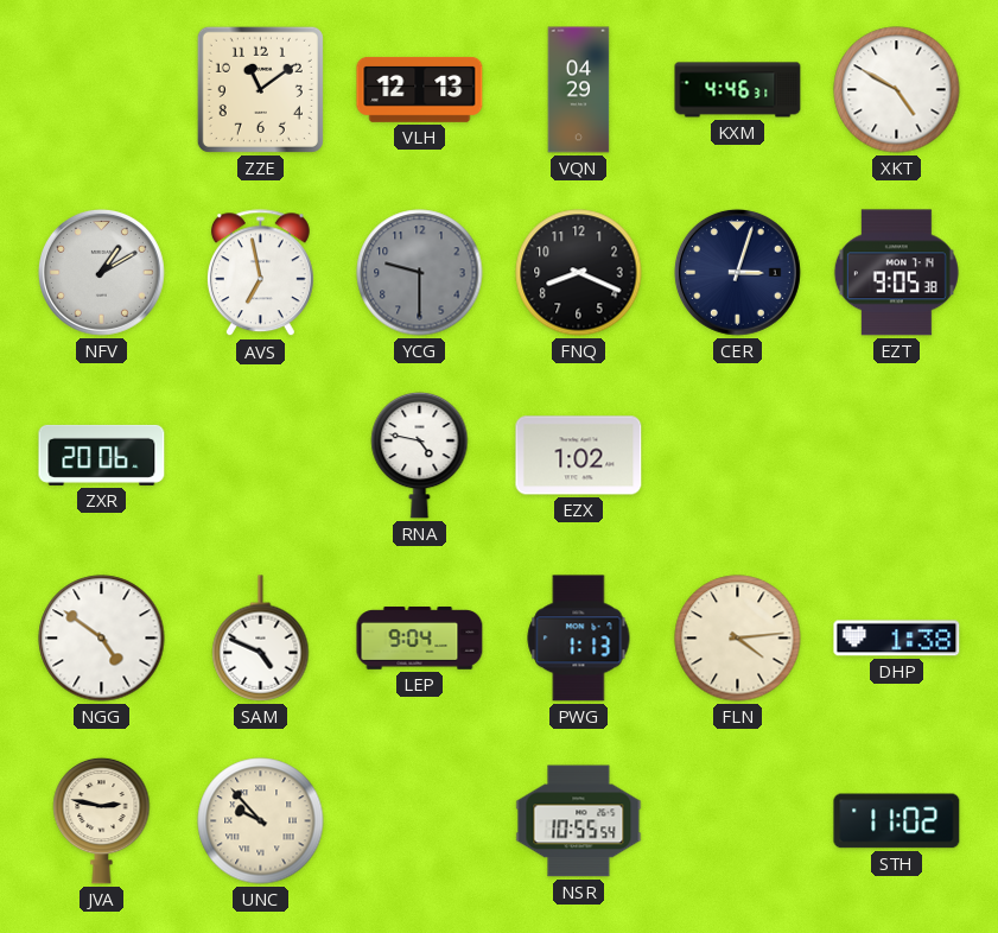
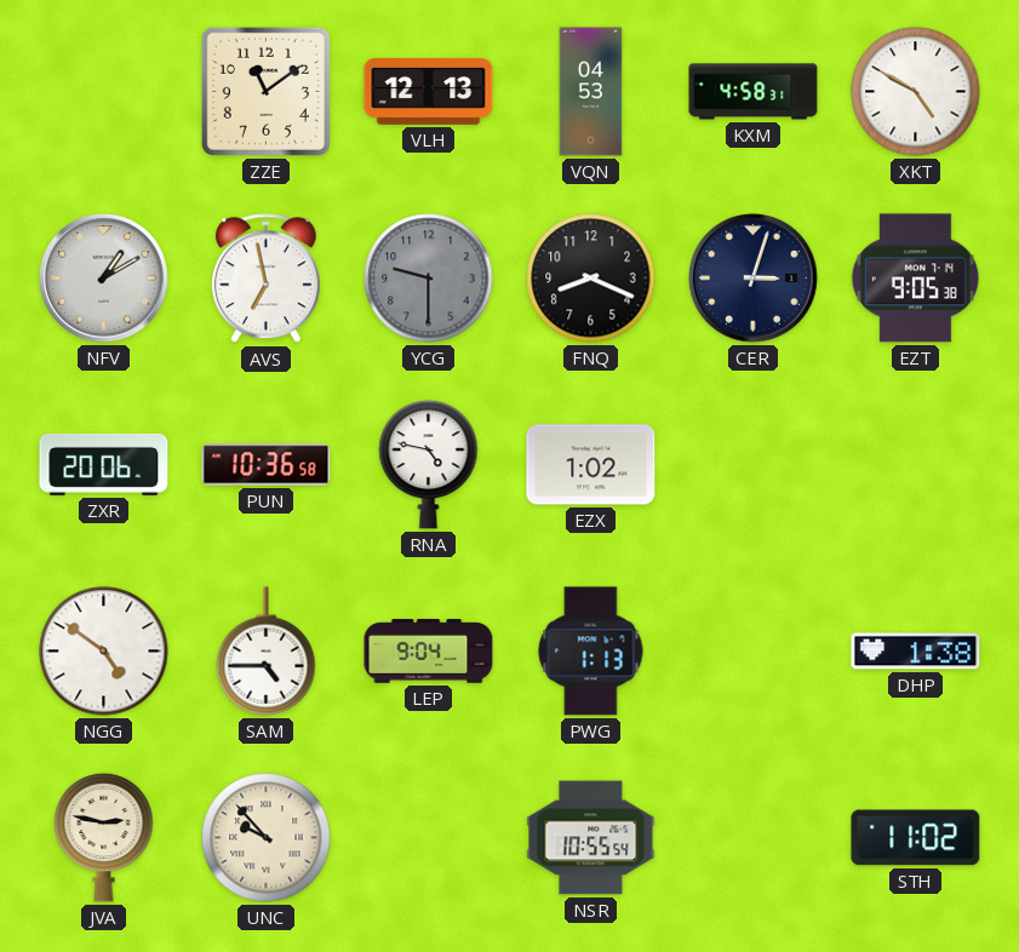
VQN: 04:29 -> 04:53
KXM: 4:46 -> 4:58
PUN: none -> 10:36
SAM: 4:49 -> 4:45
FLN: 4:14 -> none
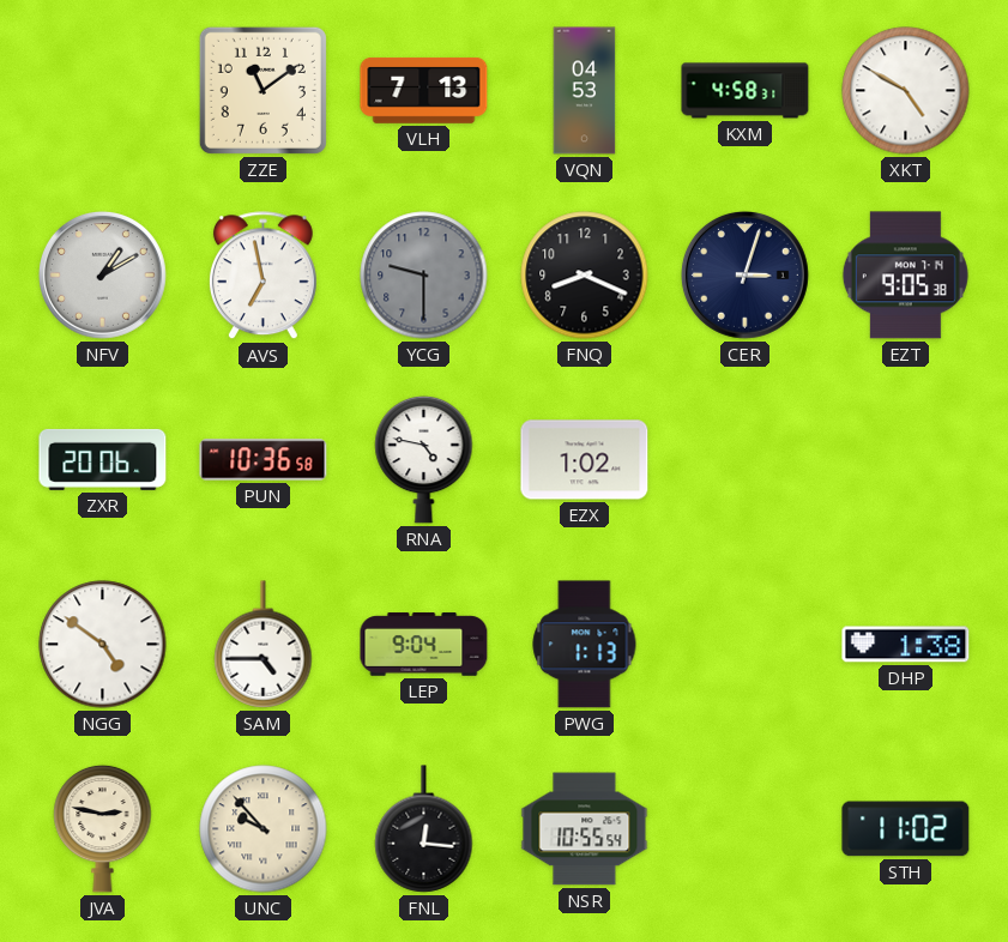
VLH: 12:13 -> 7:13
FNL: none -> 12:16
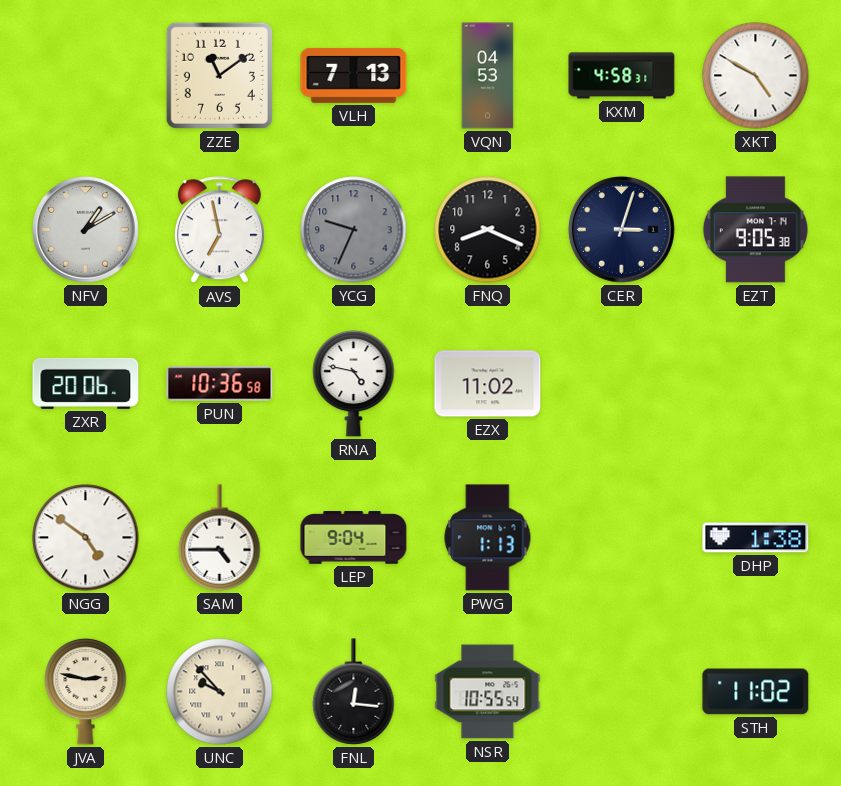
YCG: 9:30 -> 9:34
EZX: 1:02 -> 11:02
